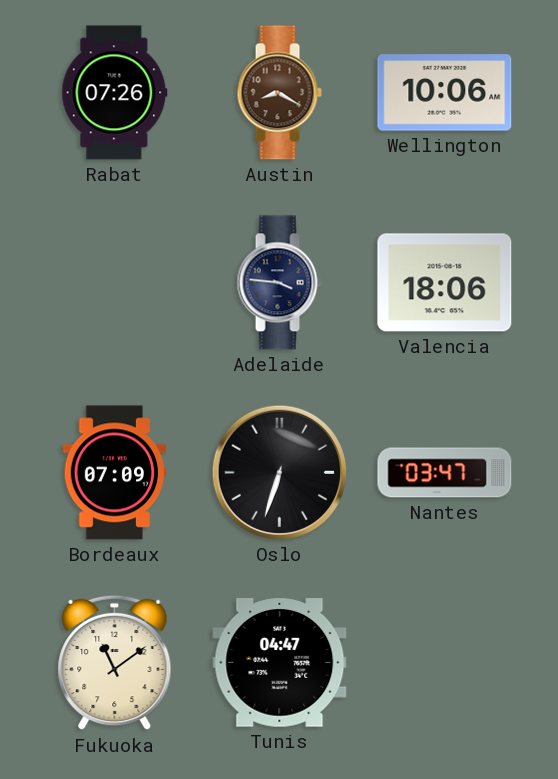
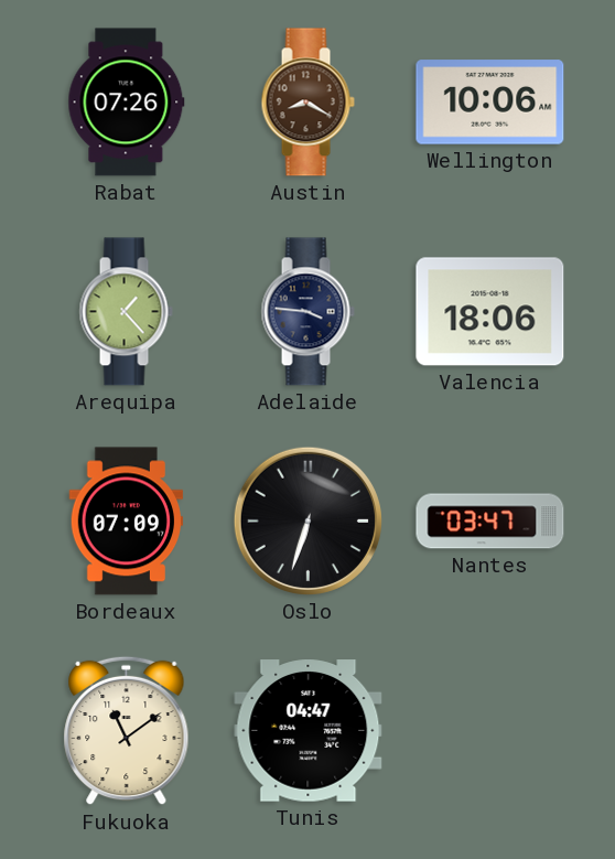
Arequipa: none -> 1:23
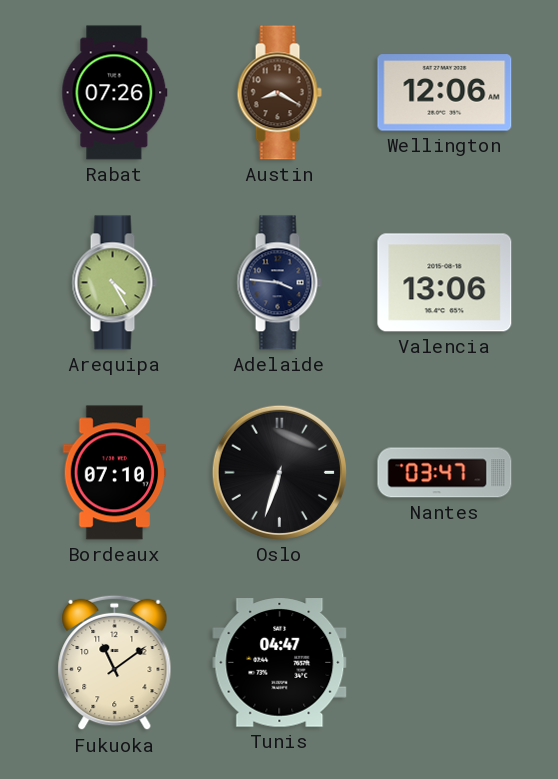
Wellington: 10:06 -> 12:06
Arequipa: 1:23 -> 4:25
Valencia: 18:06 -> 13:06
Bordeaux: 07:09 -> 07:10
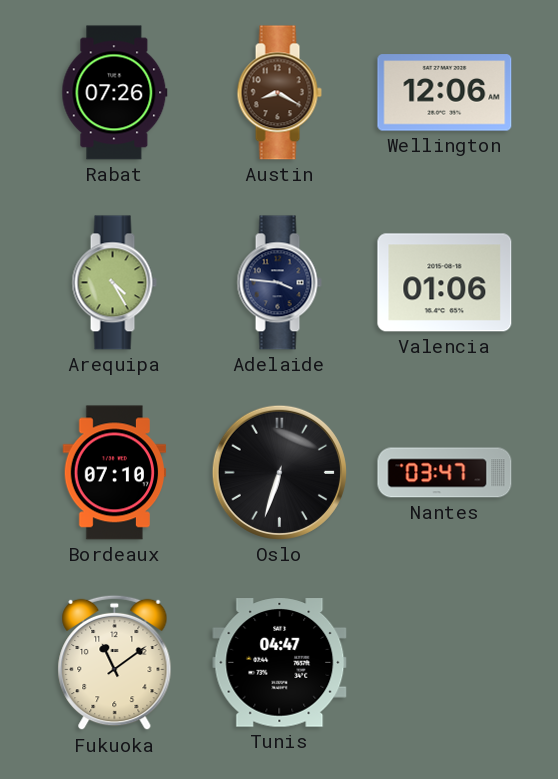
Valencia: 13:06 -> 01:06
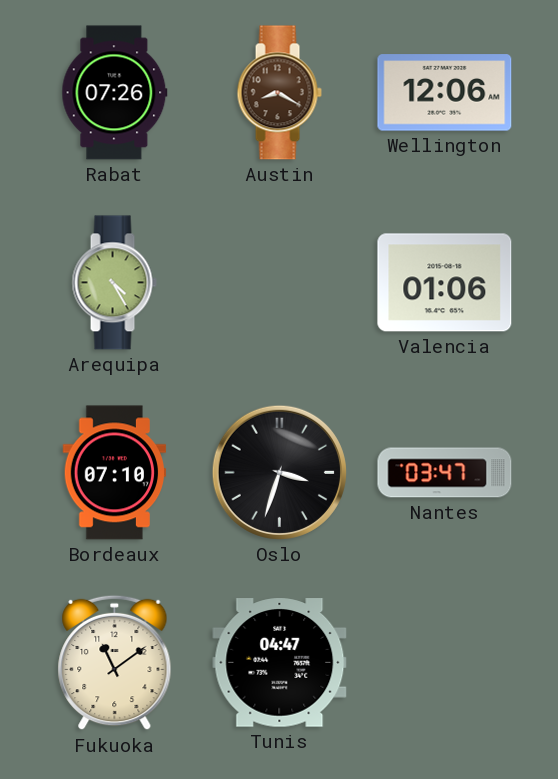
Adelaide: 3:46 -> none
Oslo: 6:33 -> 3:33
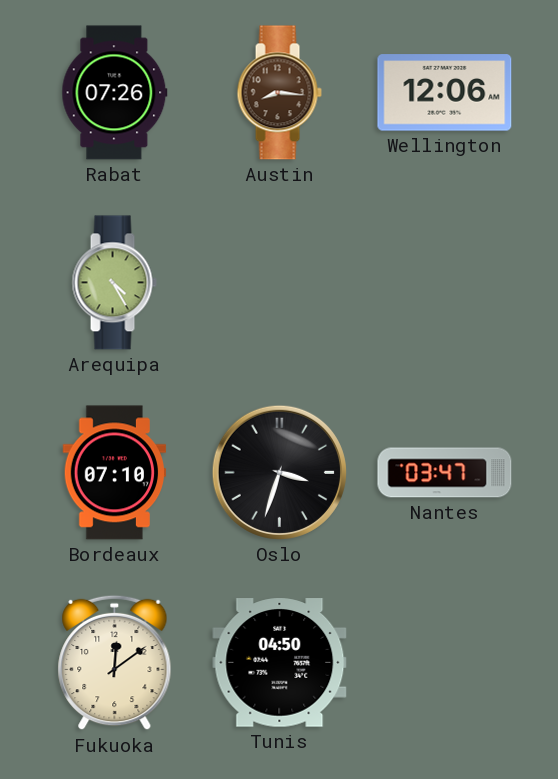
Austin: 8:20 -> 8:16
Valencia: 01:06 -> none
Fukuoka: 11:09 -> 12:09
Tunis: 04:47 -> 04:50
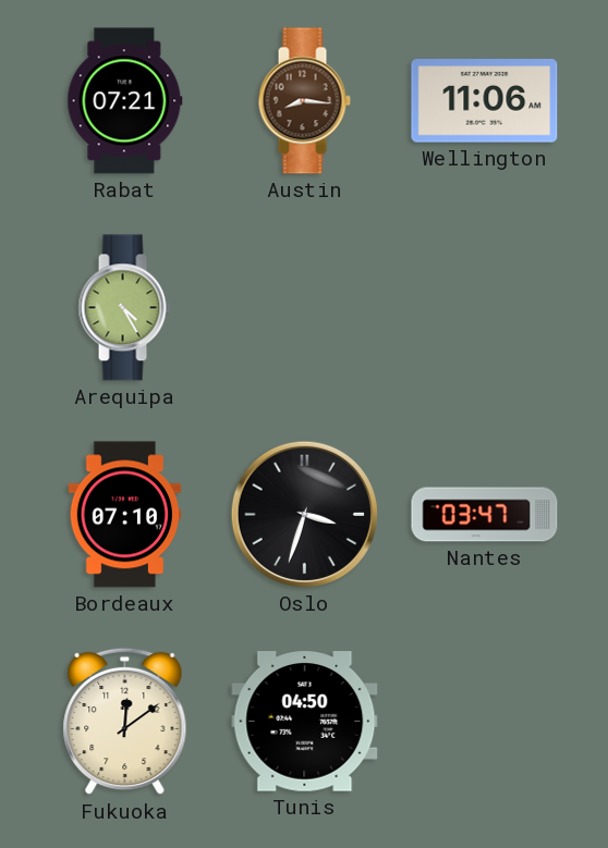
Rabat: 07:26 -> 07:21
Wellington: 12:06 -> 11:06
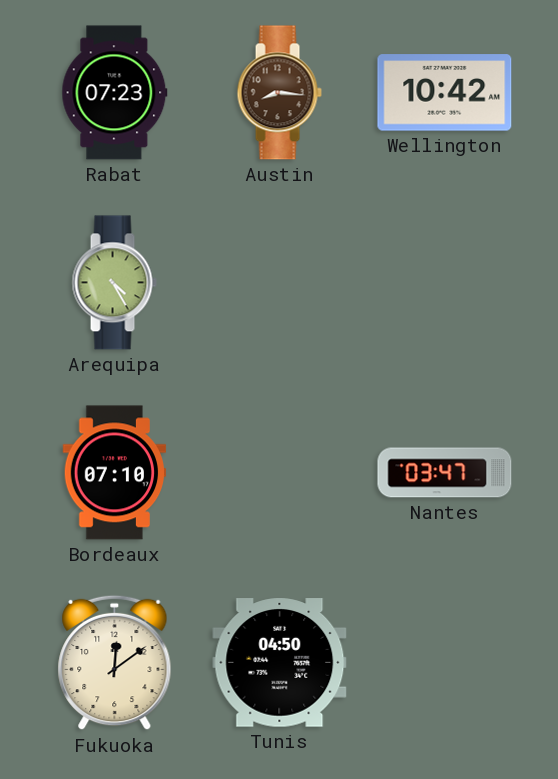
Rabat: 07:21 -> 07:23
Wellington: 11:06 -> 10:42
Oslo: 3:33 -> none
